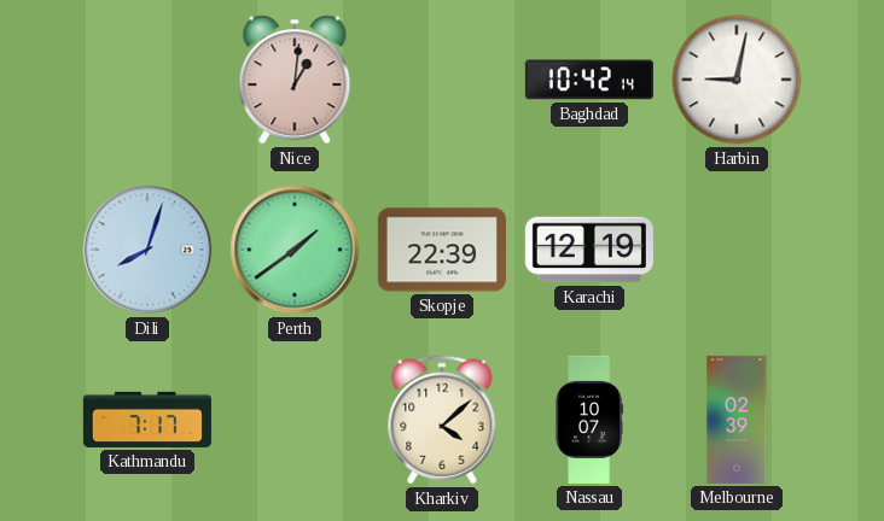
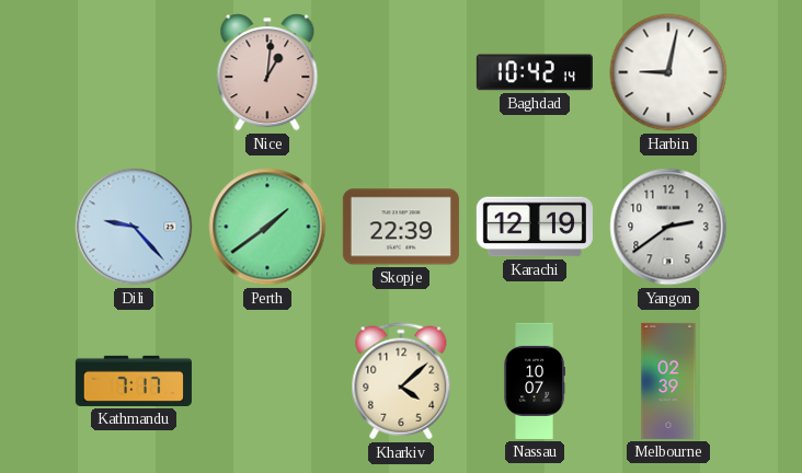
Dili: 8:03 -> 9:23
Yangon: none -> 2:39
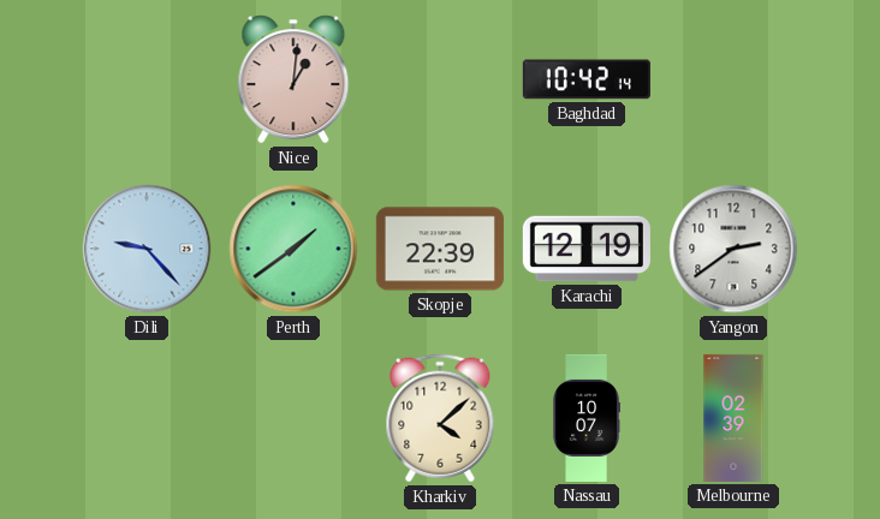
Harbin: 9:02 -> none
Kathmandu: 7:17 -> none
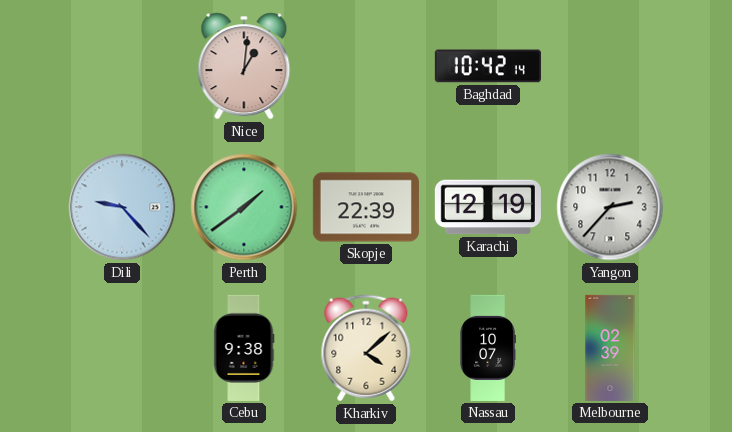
Yangon: 2:39 -> 2:37
Cebu: none -> 9:38
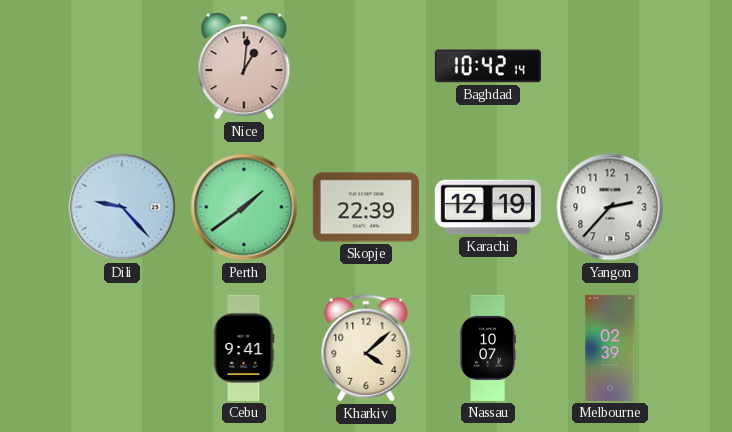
Cebu: 9:38 -> 9:41
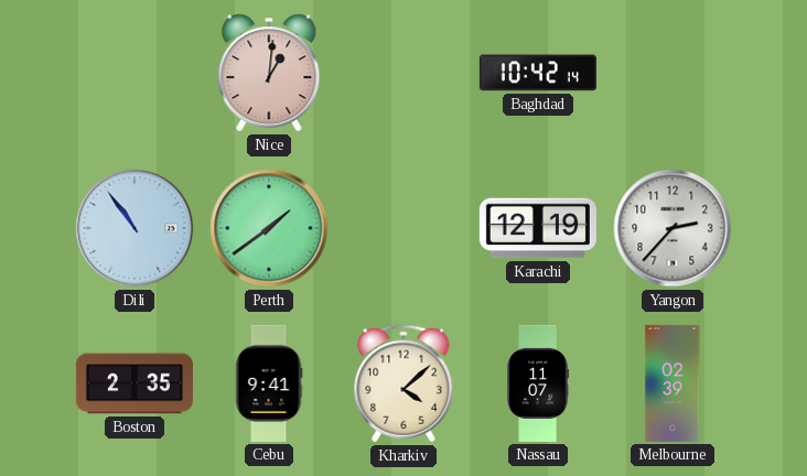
Dili: 9:23 -> 10:54
Skopje: 22:39 -> none
Boston: none -> 2:35
Nassau: 10:07 -> 11:07
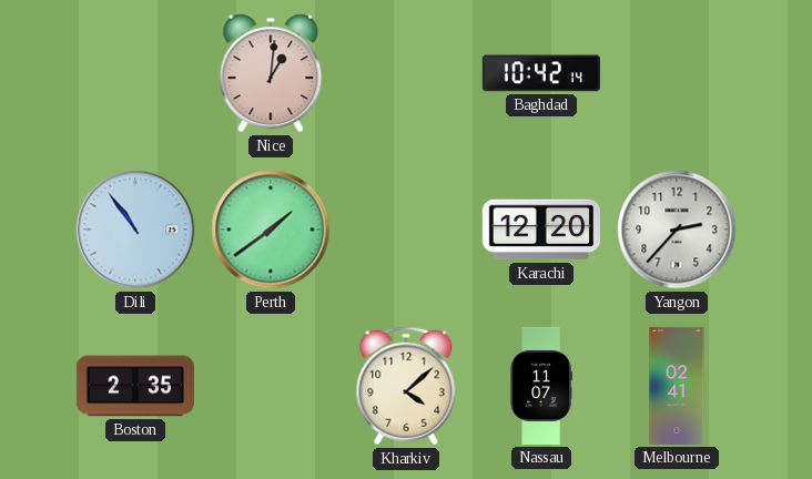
Karachi: 12:19 -> 12:20
Cebu: 9:41 -> none
Melbourne: 02:39 -> 02:41
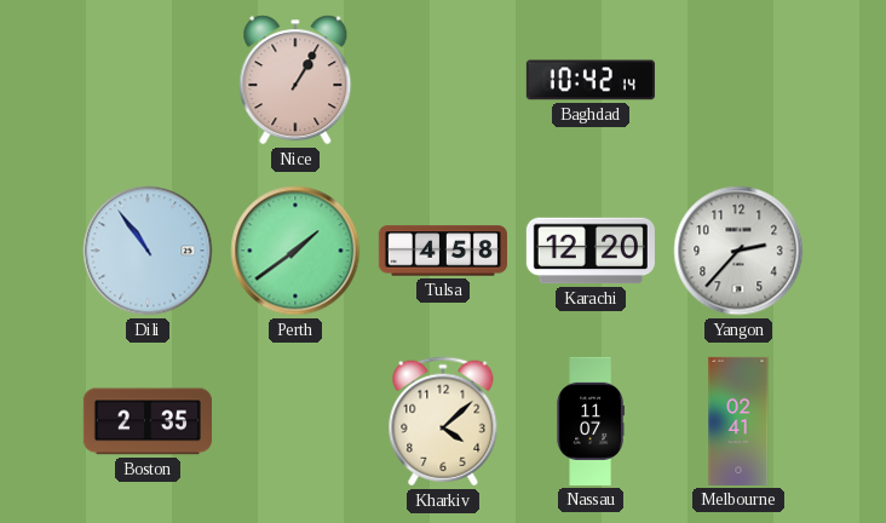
Nice: 1:01 -> 1:05
Tulsa: none -> 4:58
